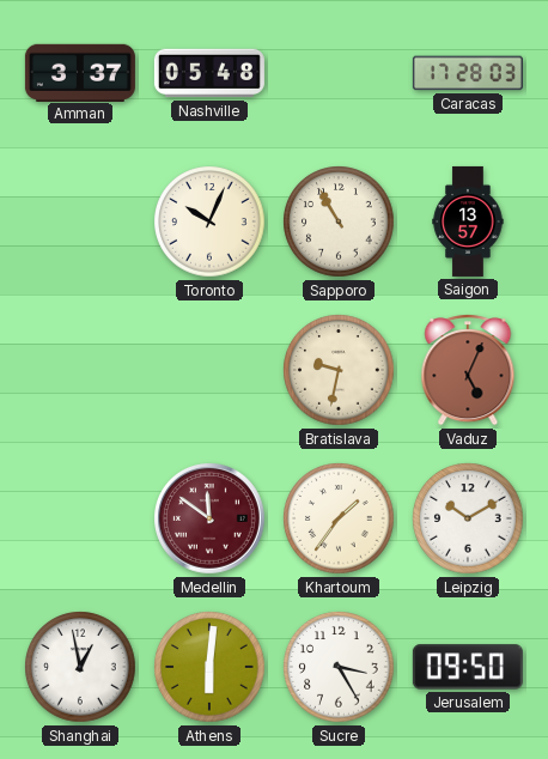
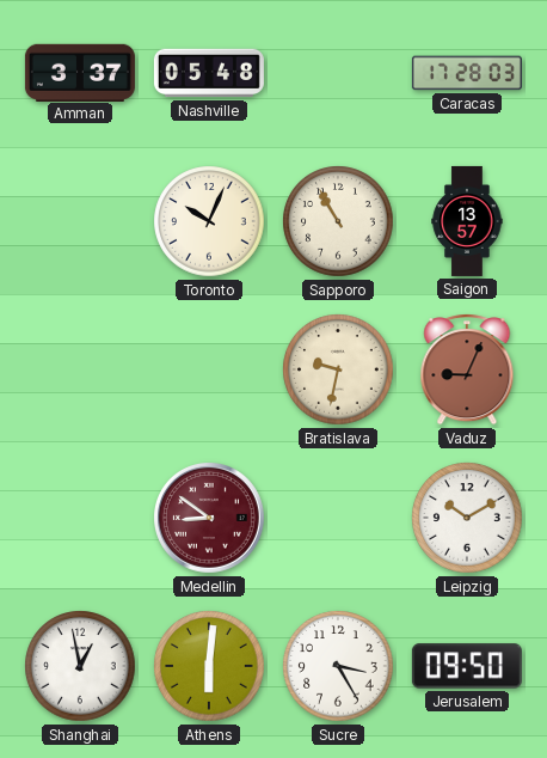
Vaduz: 5:04 -> 9:04
Medellin: 11:51 -> 8:51
Khartoum: 1:36 -> none
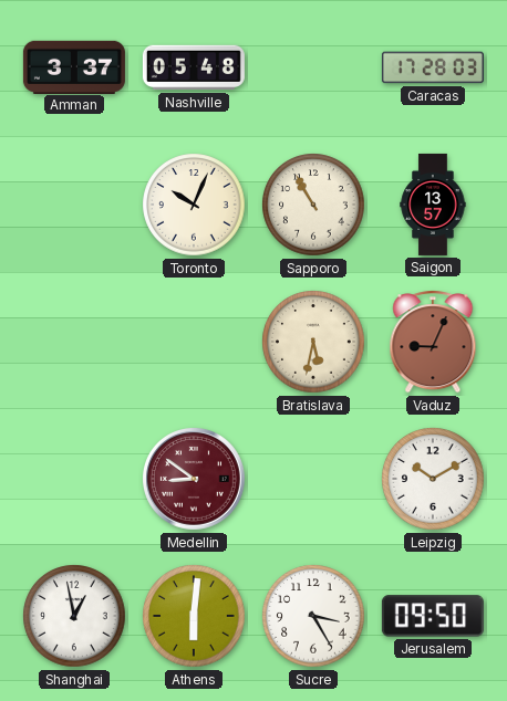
Bratislava: 9:32 -> 5:32
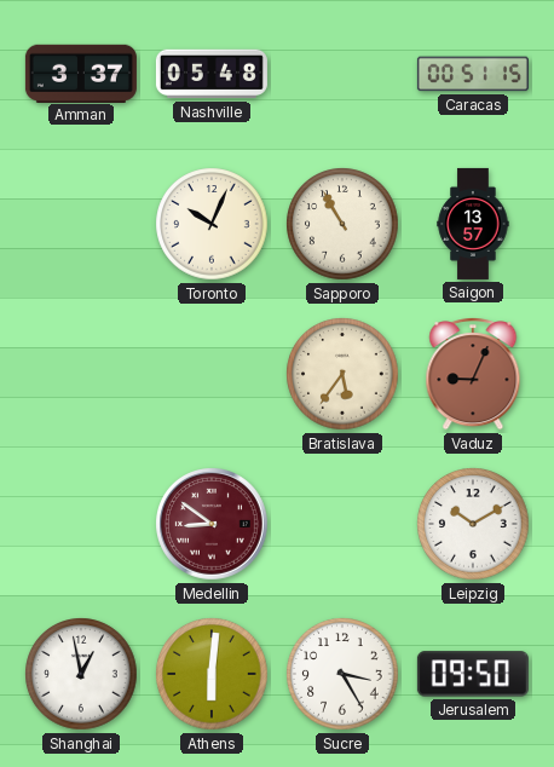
Caracas: 17:28 -> 00:51
Bratislava: 5:32 -> 5:36
